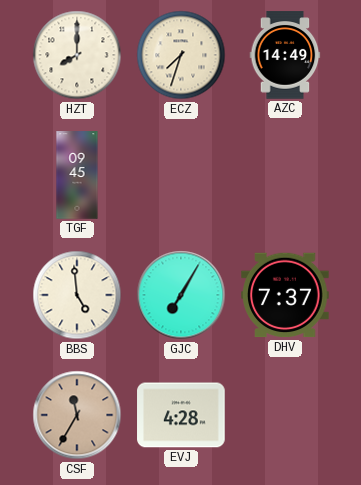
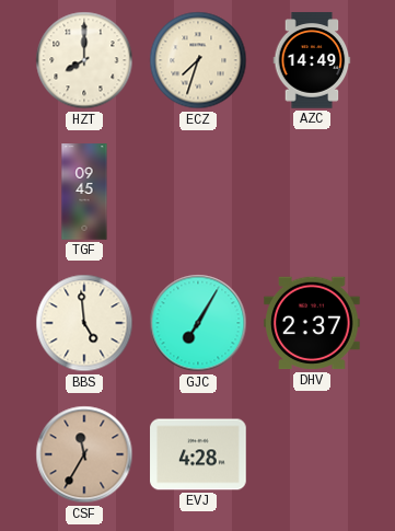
DHV: 7:37 -> 2:37
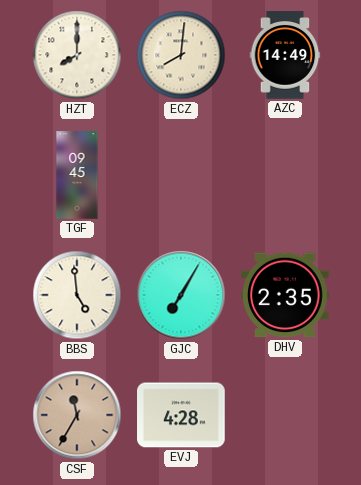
ECZ: 7:33 -> 8:01
DHV: 2:37 -> 2:35
